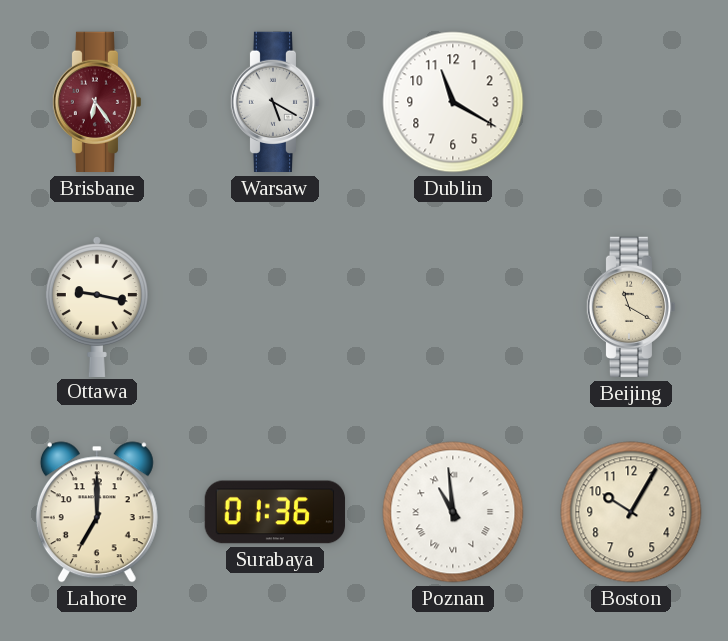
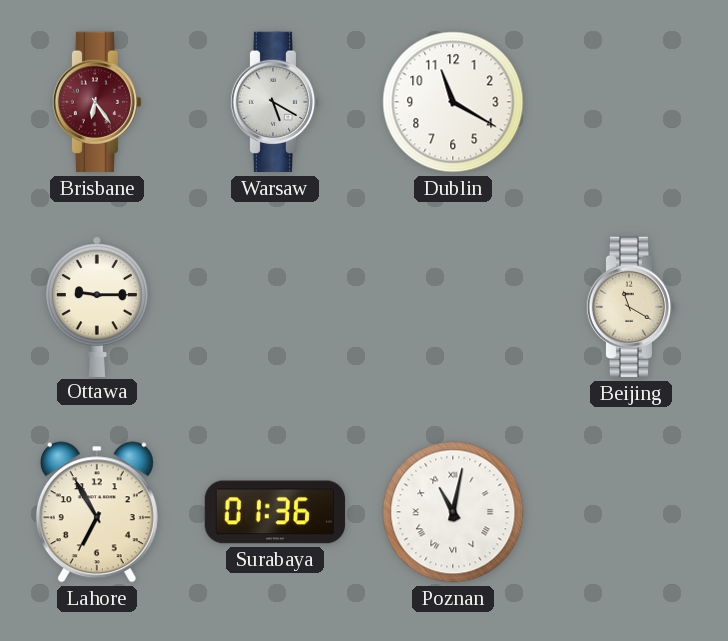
Ottawa: 9:17 -> 9:15
Lahore: 7:00 -> 6:55
Poznan: 10:59 -> 11:02
Boston: 10:05 -> none
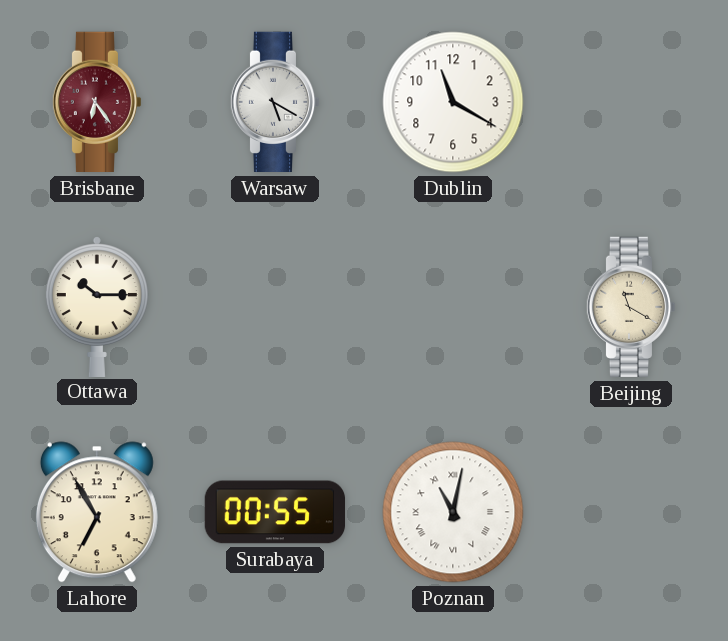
Ottawa: 9:15 -> 10:15
Surabaya: 01:36 -> 00:55
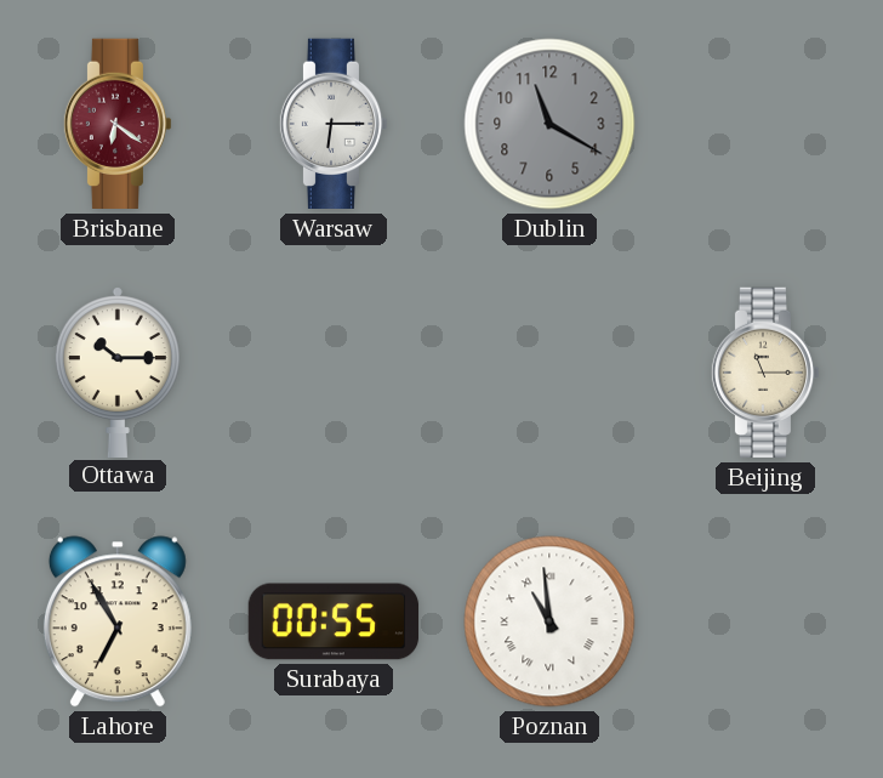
Brisbane: 6:24 -> 6:21
Warsaw: 5:20 -> 6:15
Dublin dial: white -> grey
Beijing: 11:20 -> 11:15
Poznan: 11:02 -> 10:59
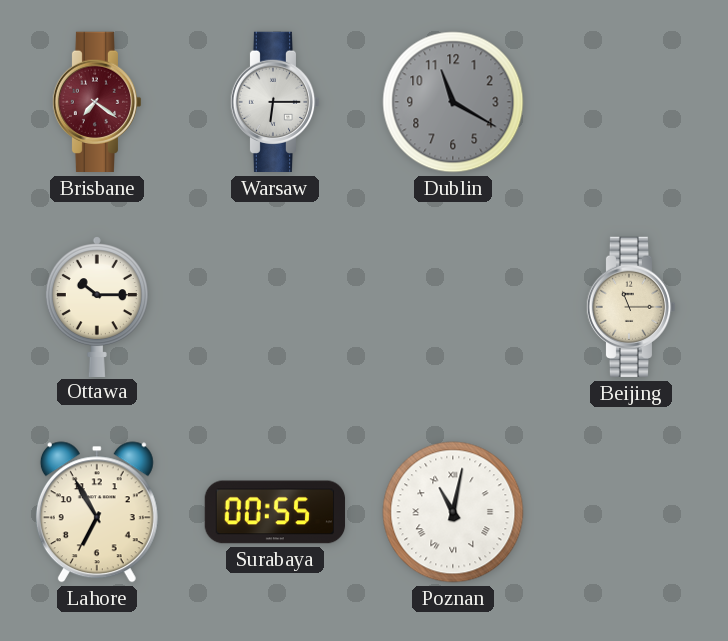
Brisbane: 6:21 -> 7:21
Poznan: 10:59 -> 11:02
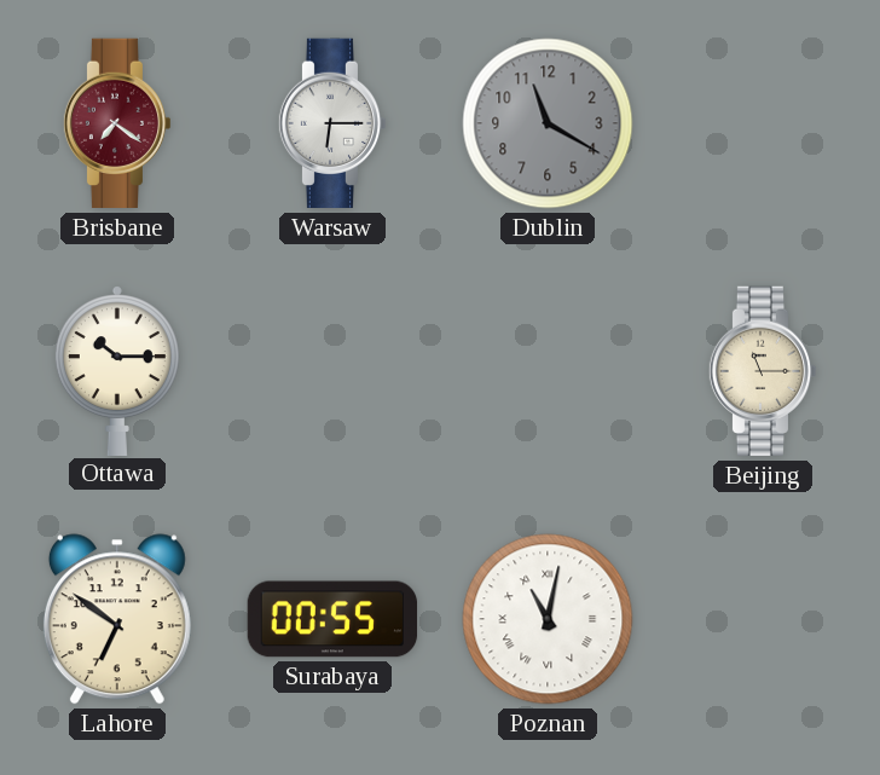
Lahore: 6:55 -> 6:51
